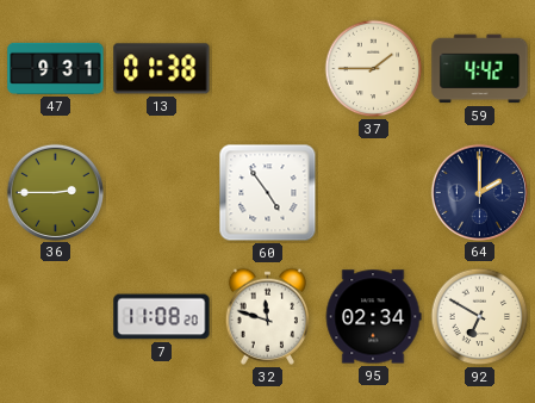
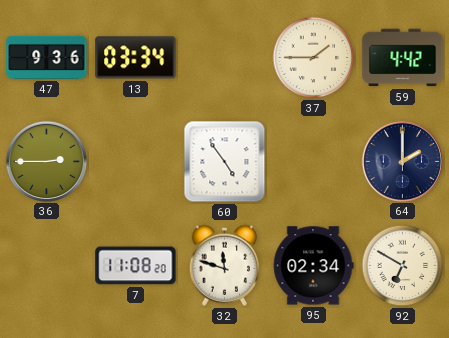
47: 9:31 -> 9:36
13: 01:38 -> 03:34
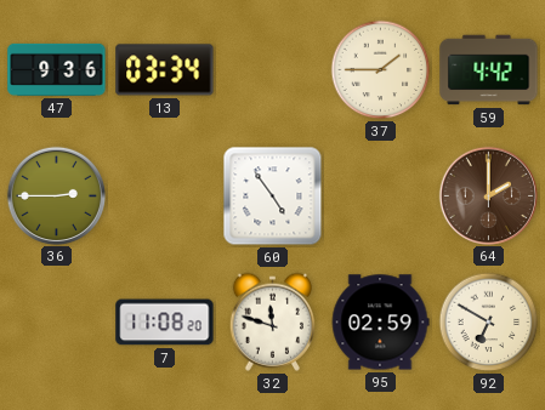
64 dial: navy -> brown
95: 02:34 -> 02:59
